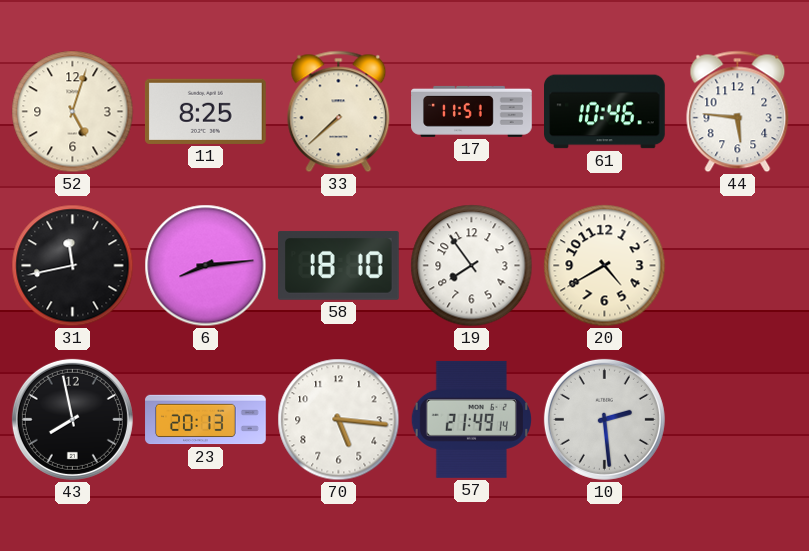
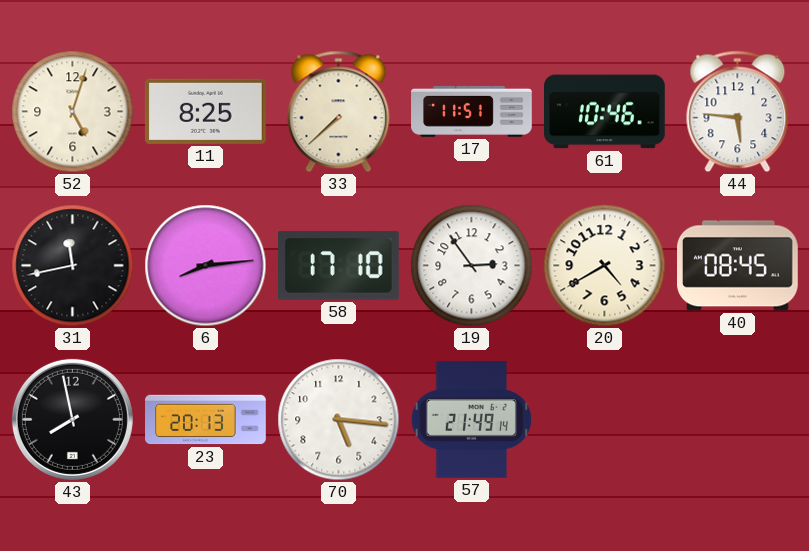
58: 18:10 -> 17:10
19: 7:54 -> 2:54
40: none -> 08:45
10: 2:29 -> none
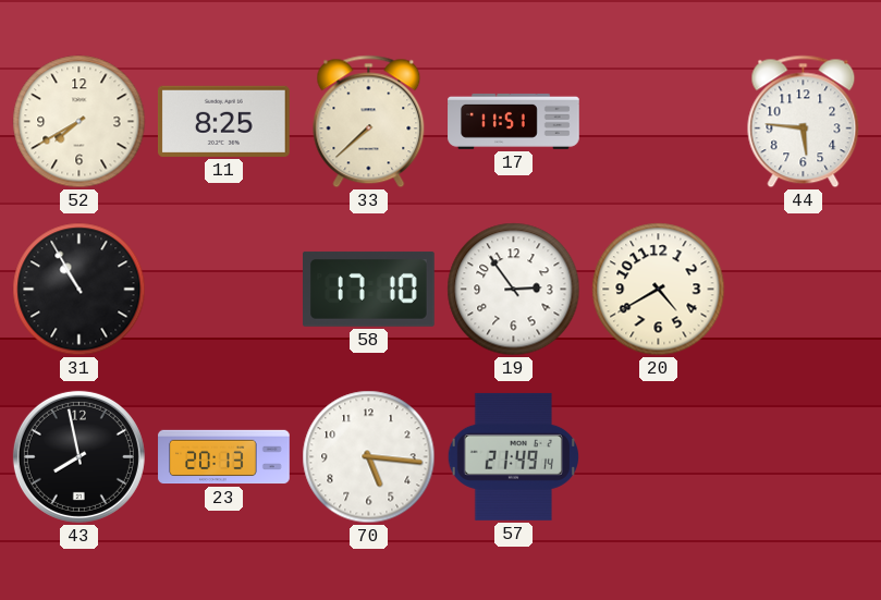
52: 5:03 -> 7:40
61: 10:46 -> none
31: 11:43 -> 10:55
6: 8:14 -> none
40: 08:45 -> none
